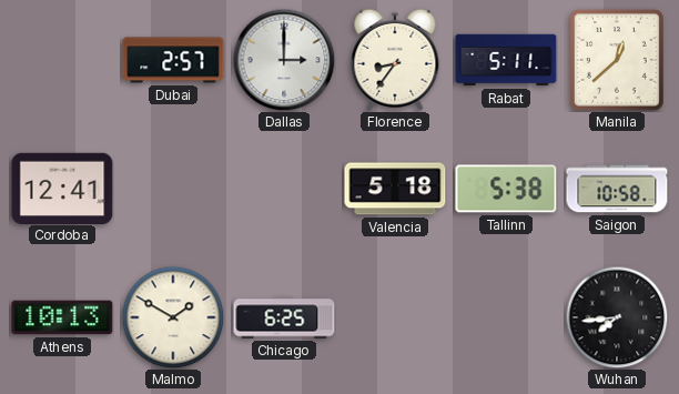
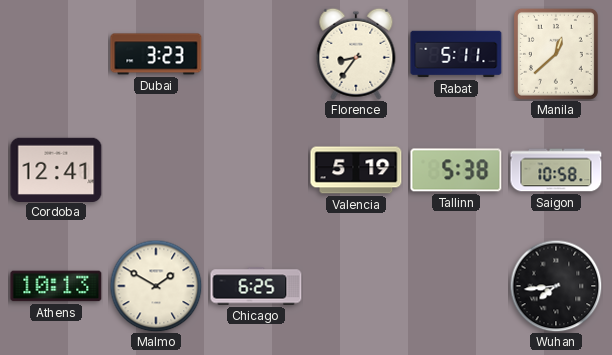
Dubai: 2:57 -> 3:23
Dallas: 3:00 -> none
Valencia: 5:18 -> 5:19
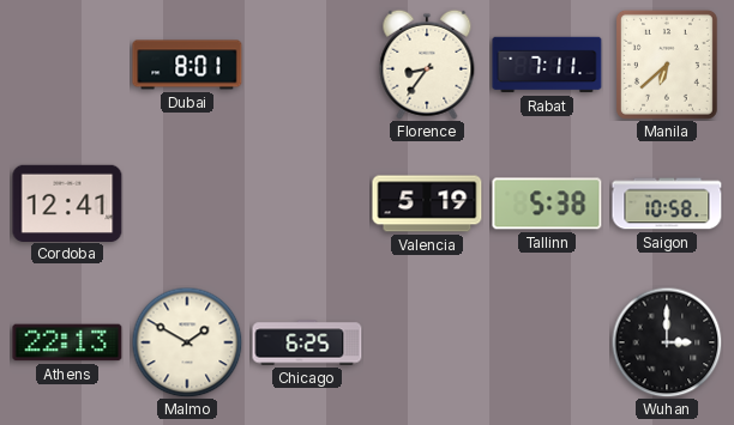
Dubai: 3:23 -> 8:01
Rabat: 5:11 -> 7:11
Manila: 12:38 -> 6:38
Athens: 10:13 -> 22:13
Wuhan: 7:44 -> 3:00
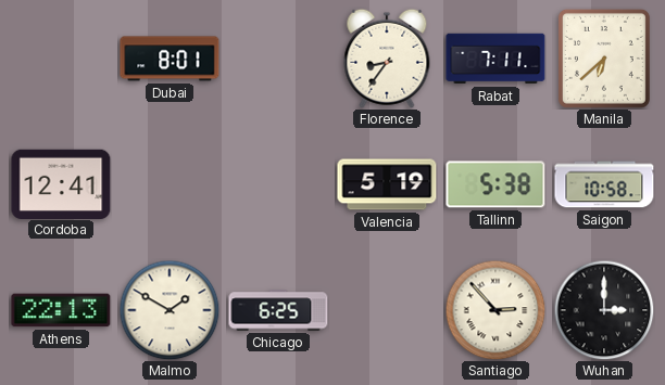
Santiago: none -> 2:53
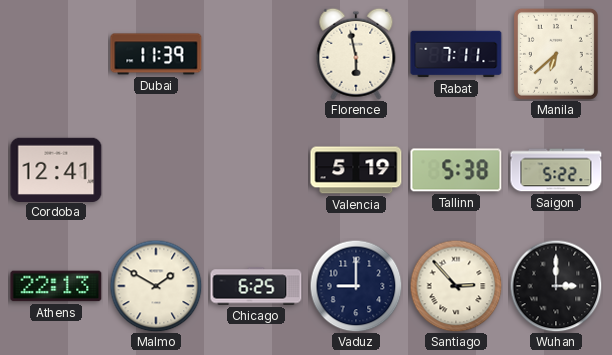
Dubai: 8:01 -> 11:39
Florence: 8:36 -> 5:58
Saigon: 10:58 -> 5:22
Vaduz: none -> 9:00
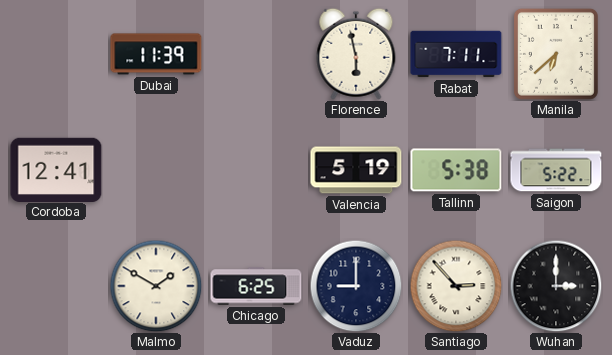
Athens: 22:13 -> none
